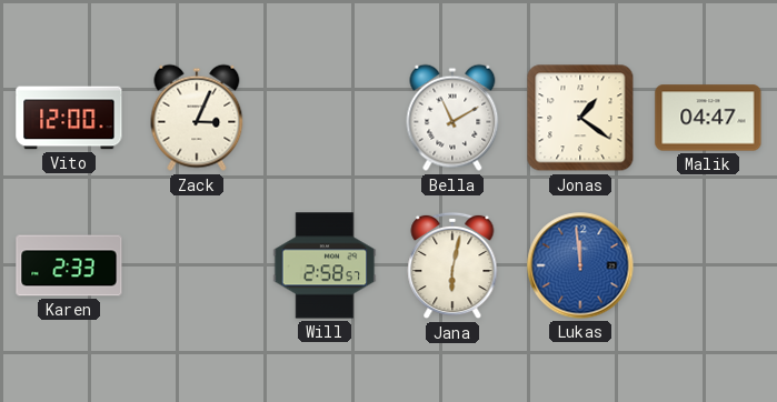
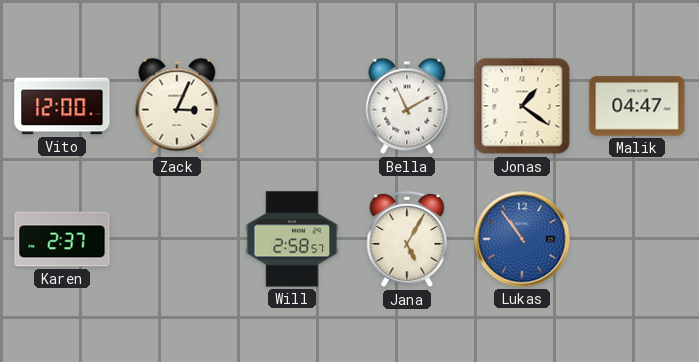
Karen: 2:33 -> 2:37
Jana: 6:02 -> 5:05
Lukas: 11:59 -> 10:54
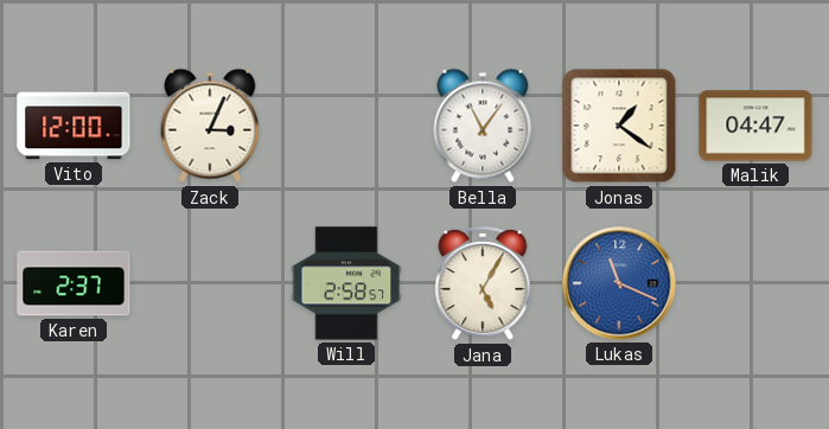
Bella: 11:10 -> 11:06
Lukas: 10:54 -> 11:19
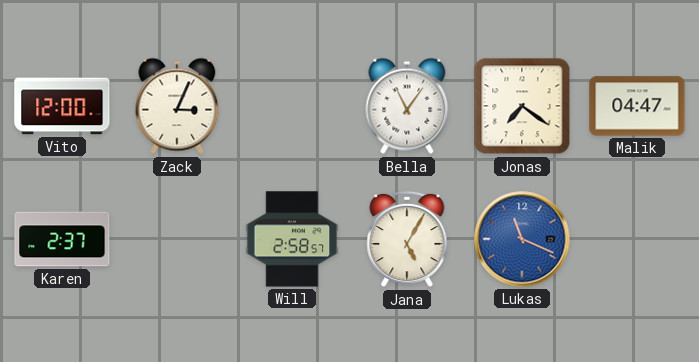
Jonas: 1:21 -> 7:21
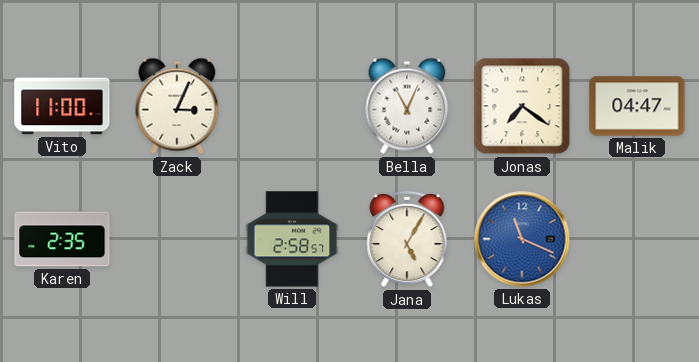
Vito: 12:00 -> 11:00
Bella: 11:06 -> 11:04
Karen: 2:37 -> 2:35
